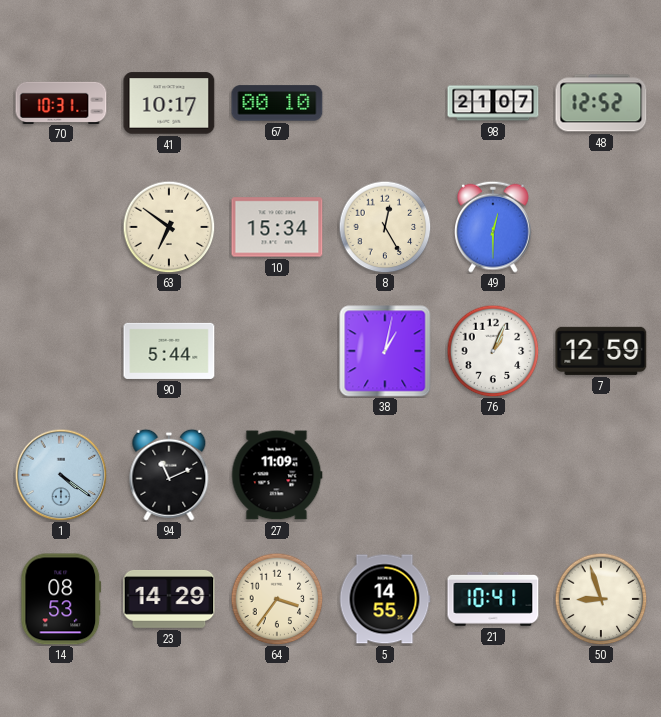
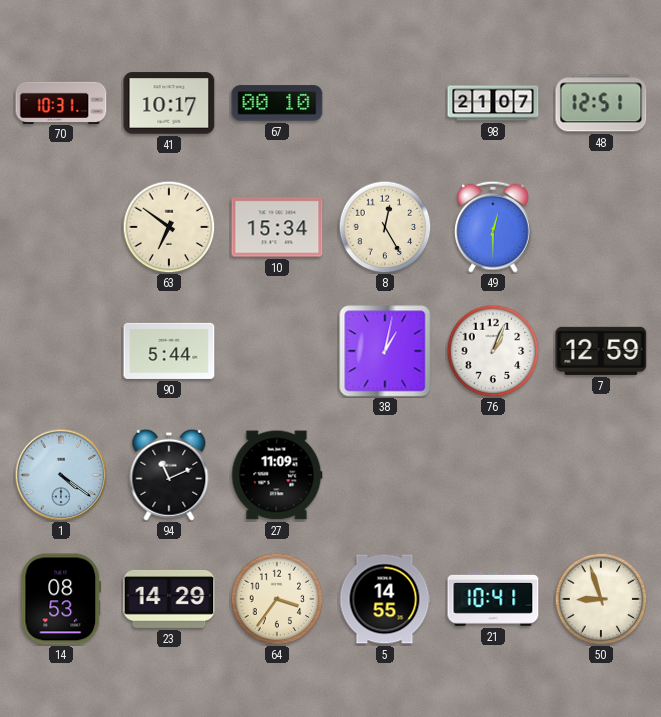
48: 12:52 -> 12:51
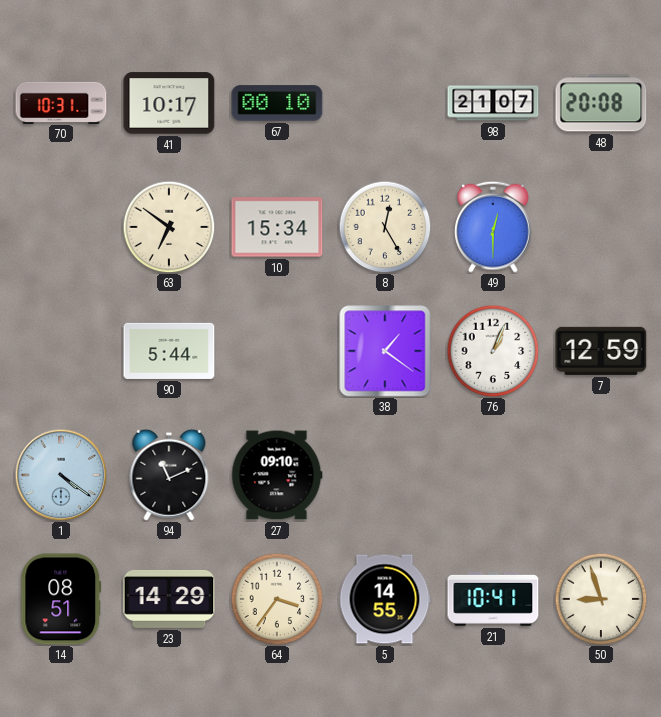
48: 12:51 -> 20:08
38: 1:02 -> 1:21
27: 11:09 -> 09:10
14: 08:53 -> 08:51
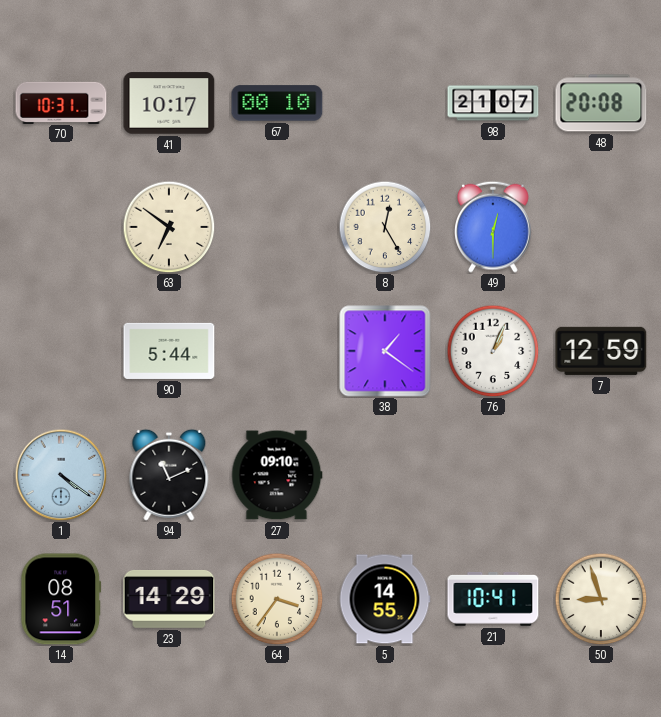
10: 15:34 -> none
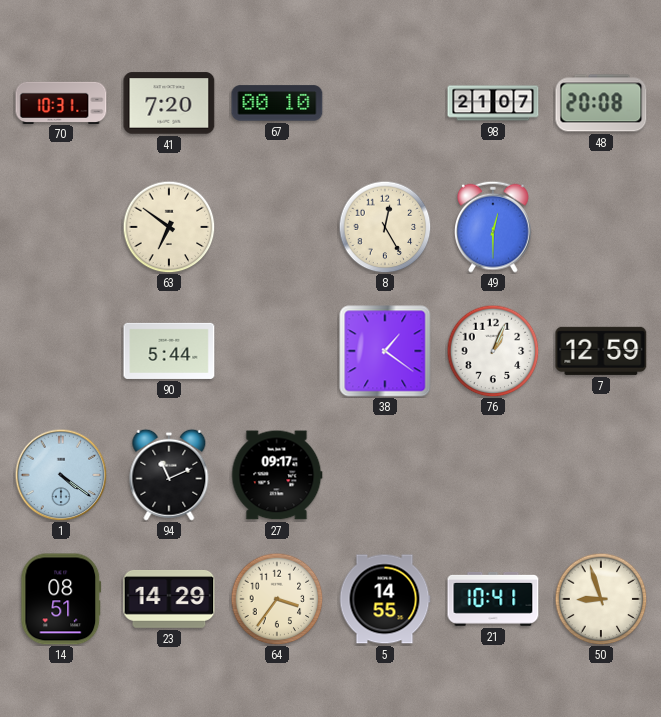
41: 10:17 -> 7:20
27: 09:10 -> 09:17
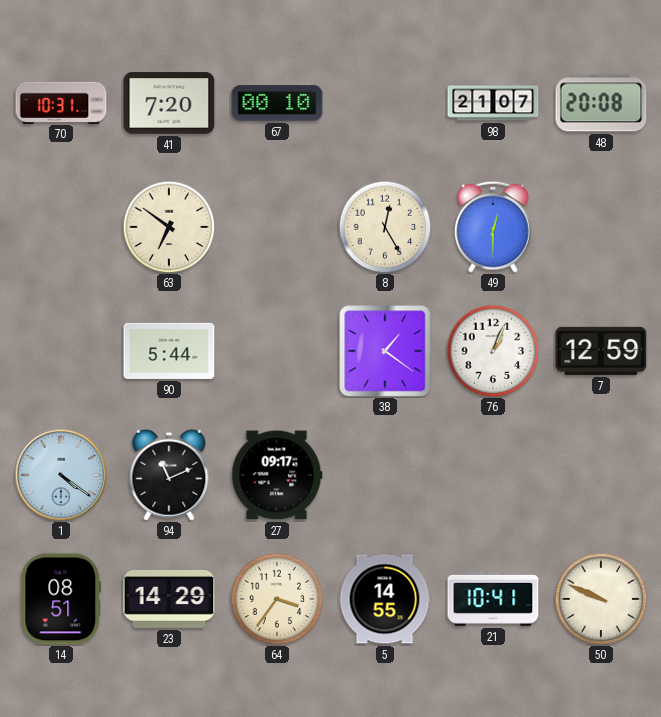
50: 8:57 -> 9:49
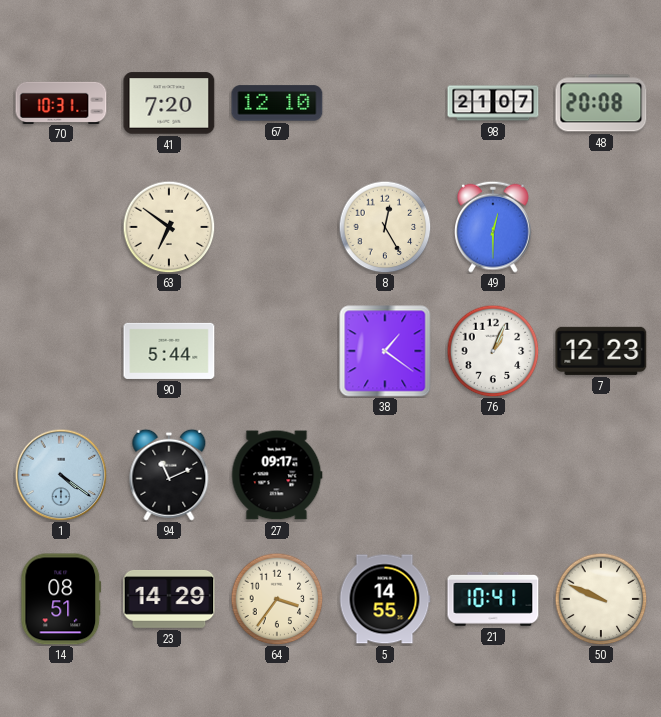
67: 00:10 -> 12:10
7: 12:59 -> 12:23
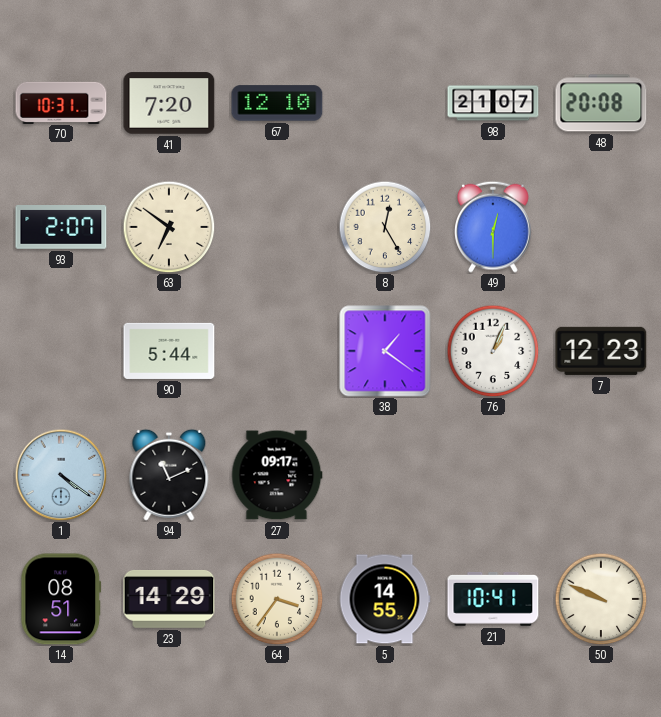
93: none -> 2:07
